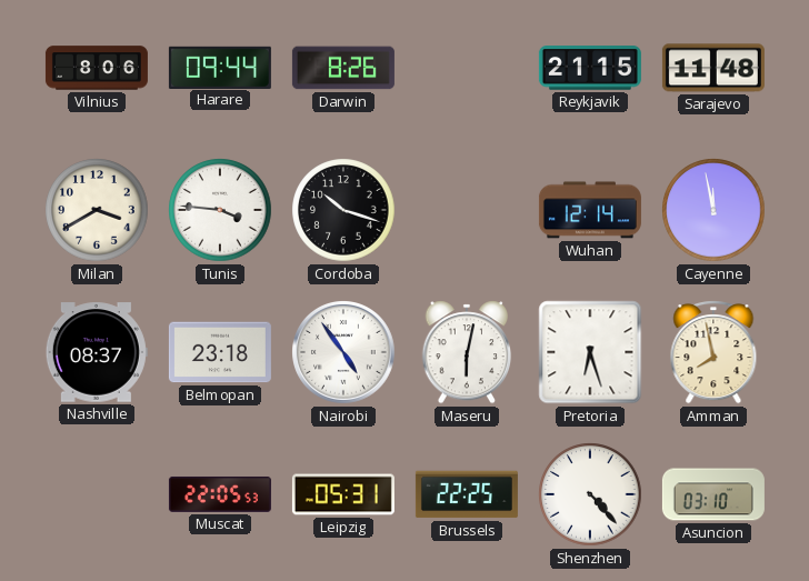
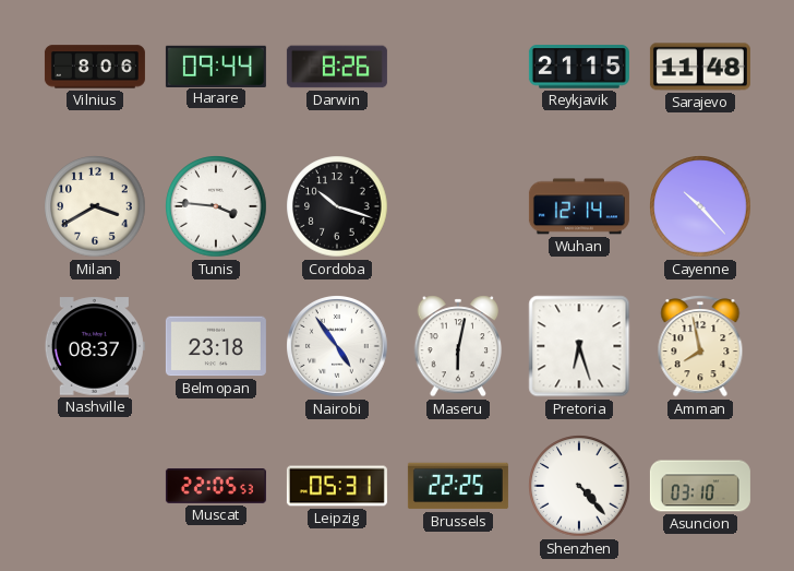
Cayenne: 11:58 -> 10:23
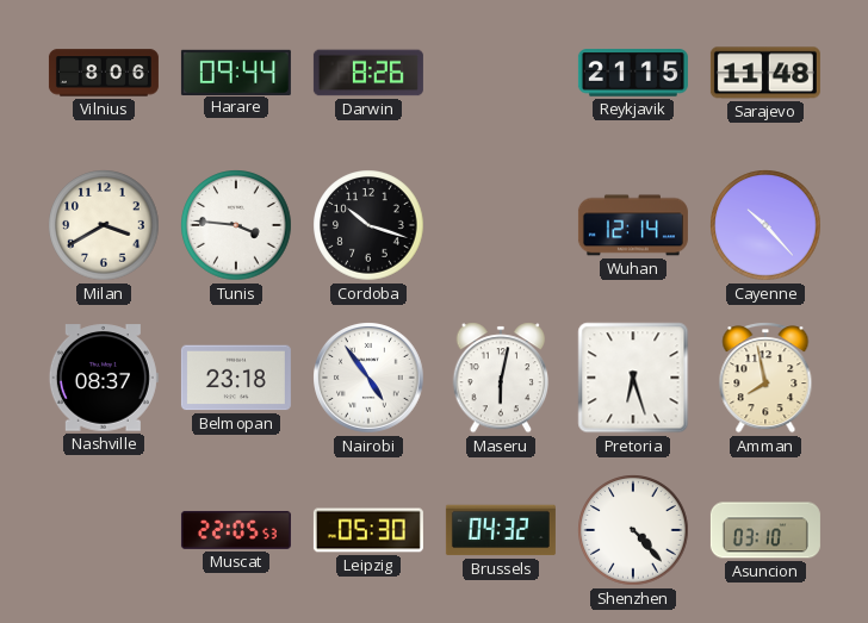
Leipzig: 05:31 -> 05:30
Brussels: 22:25 -> 04:32
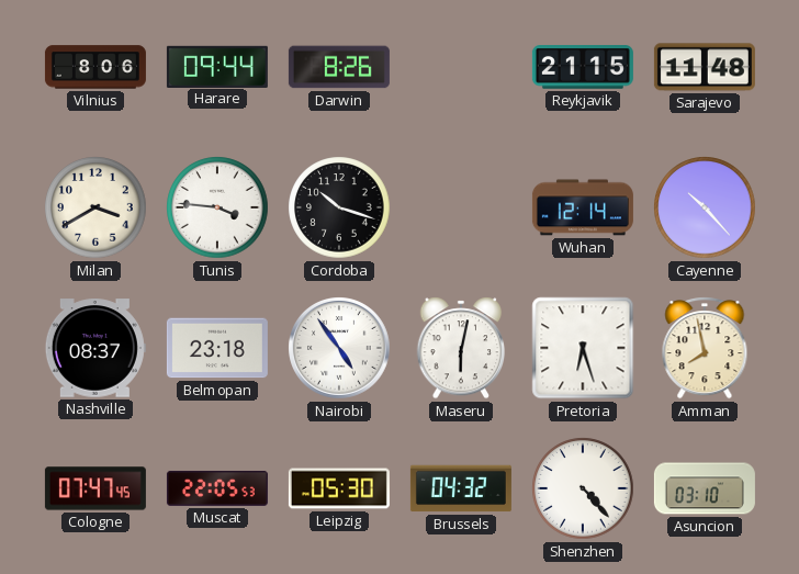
Cologne: none -> 07:47
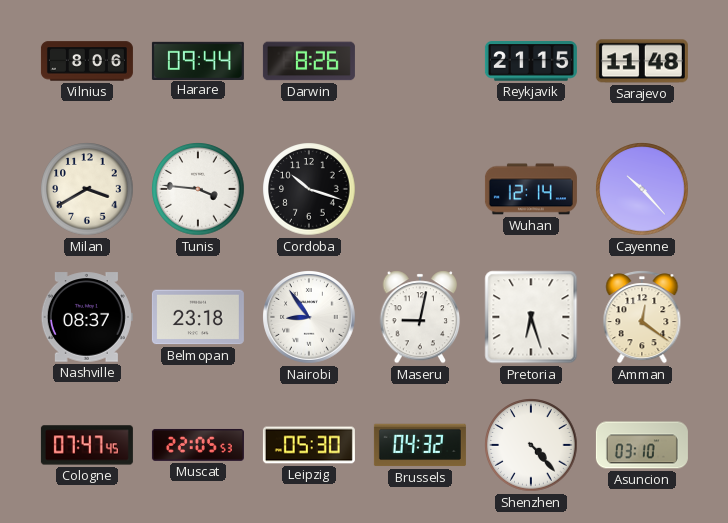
Nairobi: 4:54 -> 8:54
Maseru: 6:02 -> 9:02
Amman: 7:58 -> 12:21
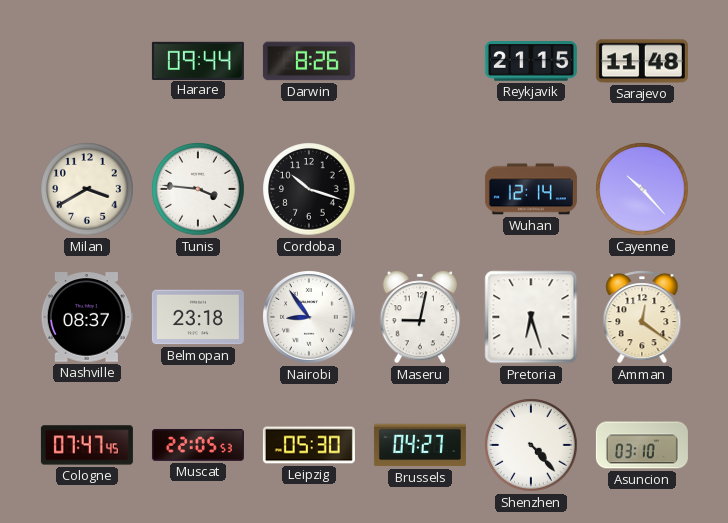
Vilnius: 8:06 -> none
Brussels: 04:32 -> 04:27
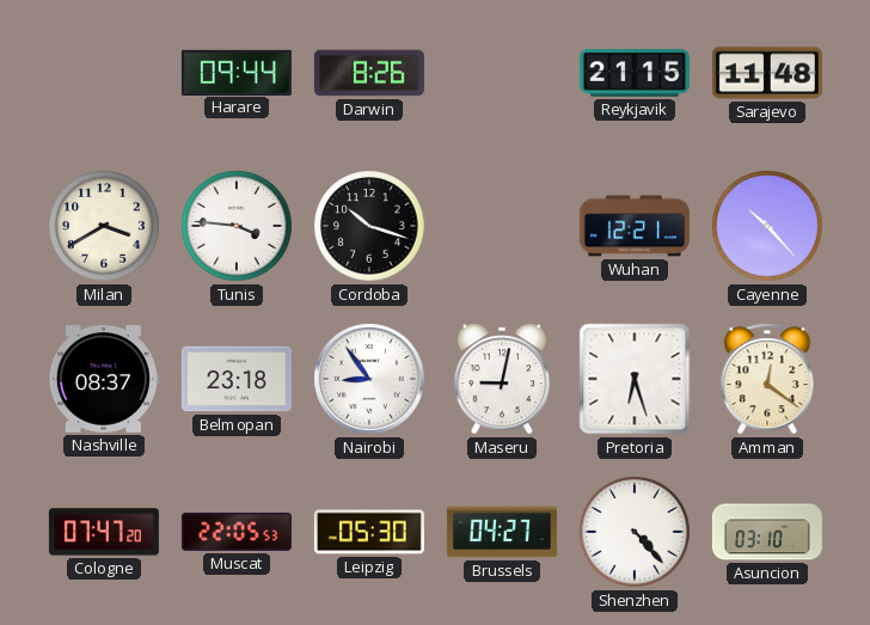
Wuhan: 12:14 -> 12:21
Cologne: 07:47:45 -> 07:47:20
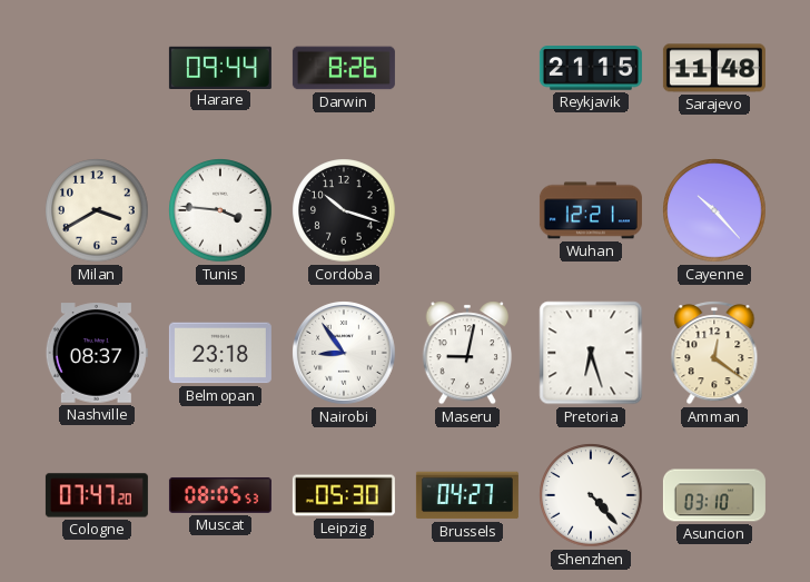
Muscat: 22:05 -> 08:05
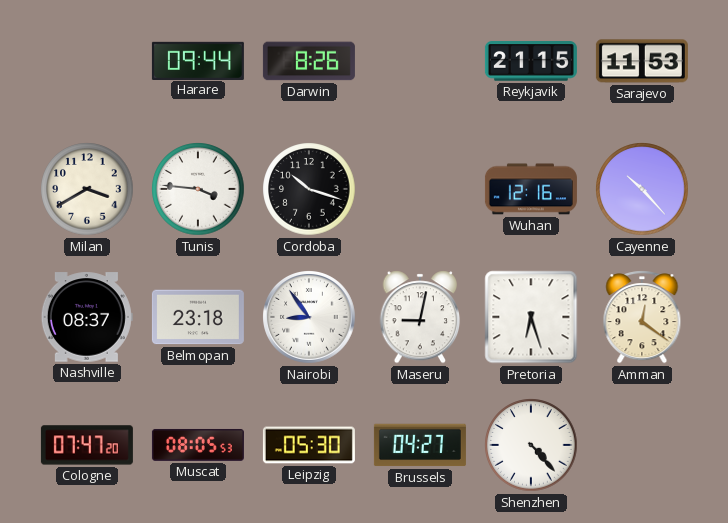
Sarajevo: 11:48 -> 11:53
Wuhan: 12:21 -> 12:16
Asuncion: 03:10 -> none
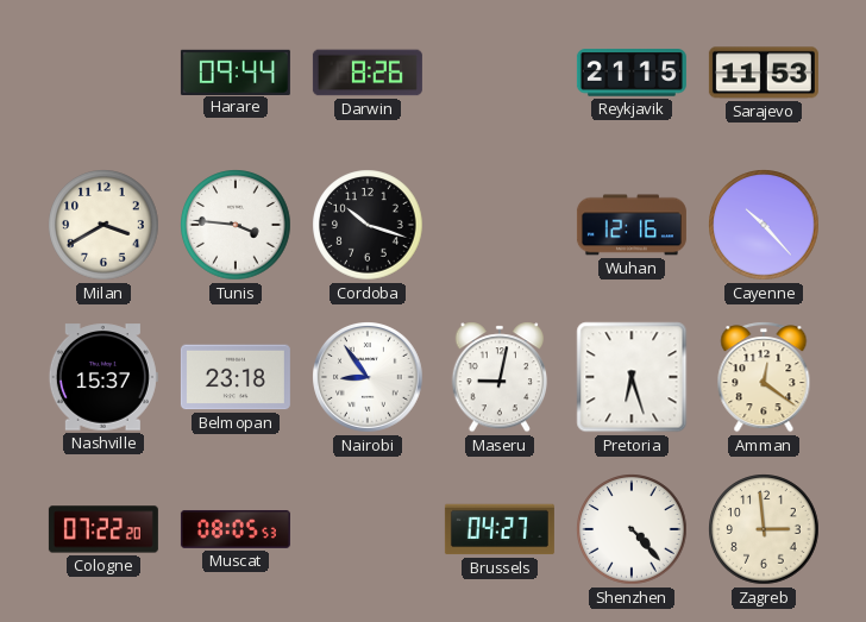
Nashville: 08:37 -> 15:37
Cologne: 07:47 -> 07:22
Leipzig: 05:30 -> none
Zagreb: none -> 2:59
